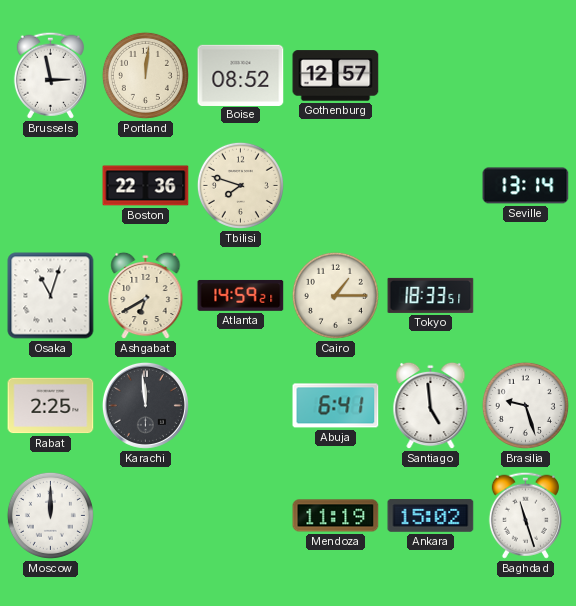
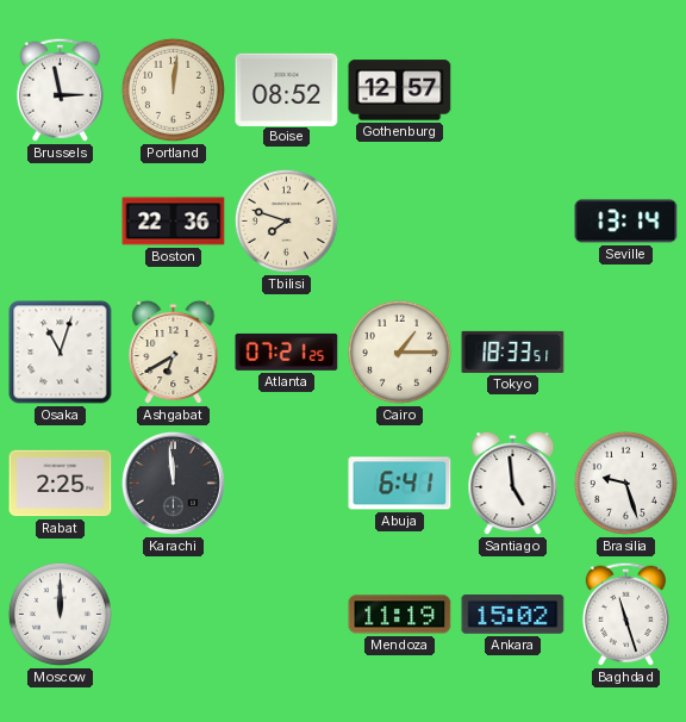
Atlanta: 14:59 -> 07:21
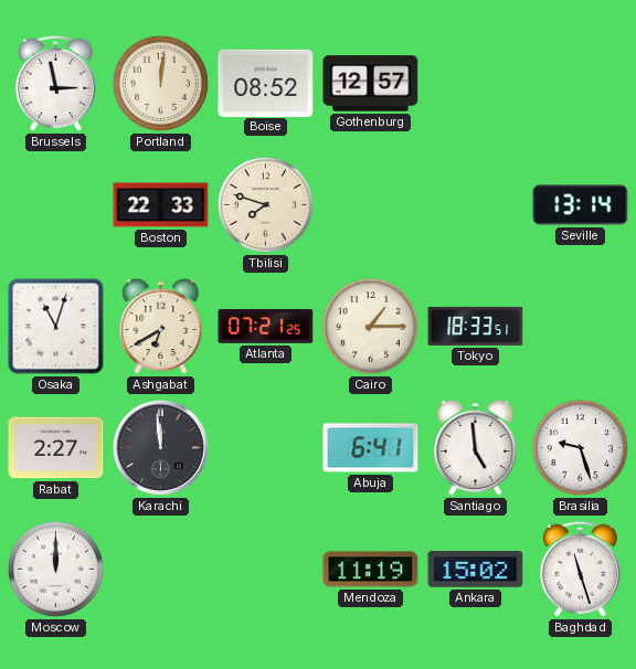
Boston: 22:36 -> 22:33
Rabat: 2:25 -> 2:27
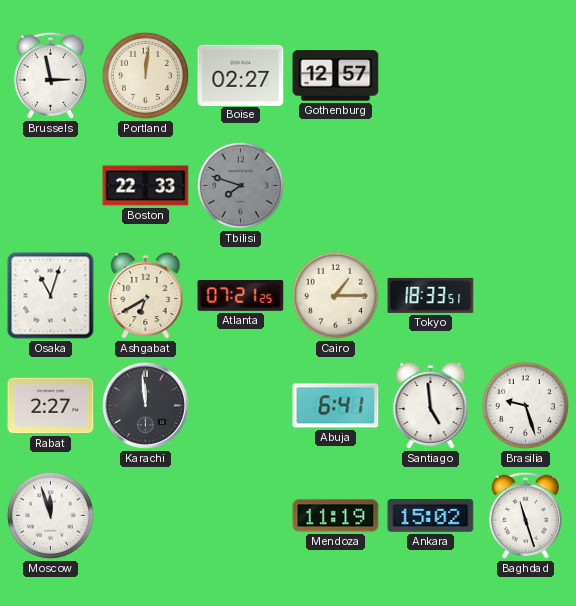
Boise: 08:52 -> 02:27
Tbilisi dial: cream -> grey
Seville: 13:14 -> none
Moscow: 12:00 -> 11:57
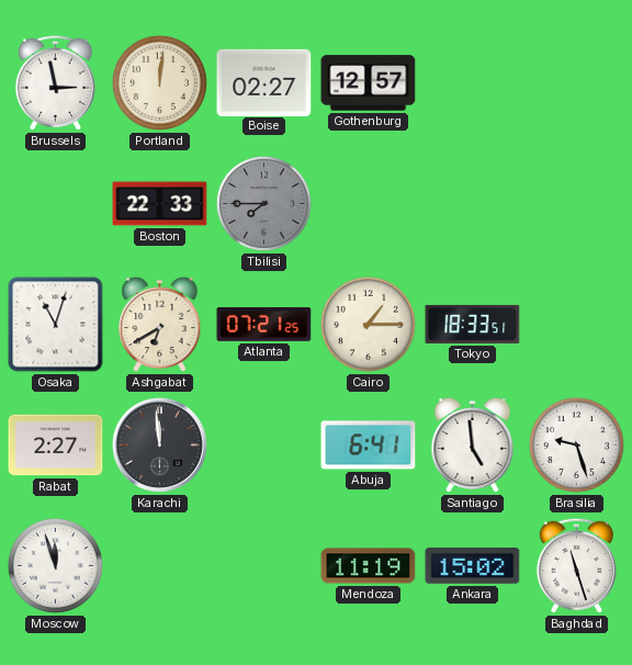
Tbilisi: 7:48 -> 7:45
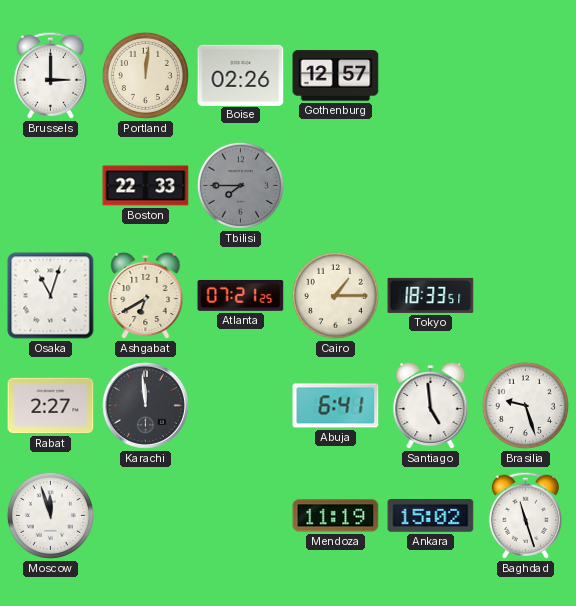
Brussels: 2:58 -> 3:00
Boise: 02:27 -> 02:26
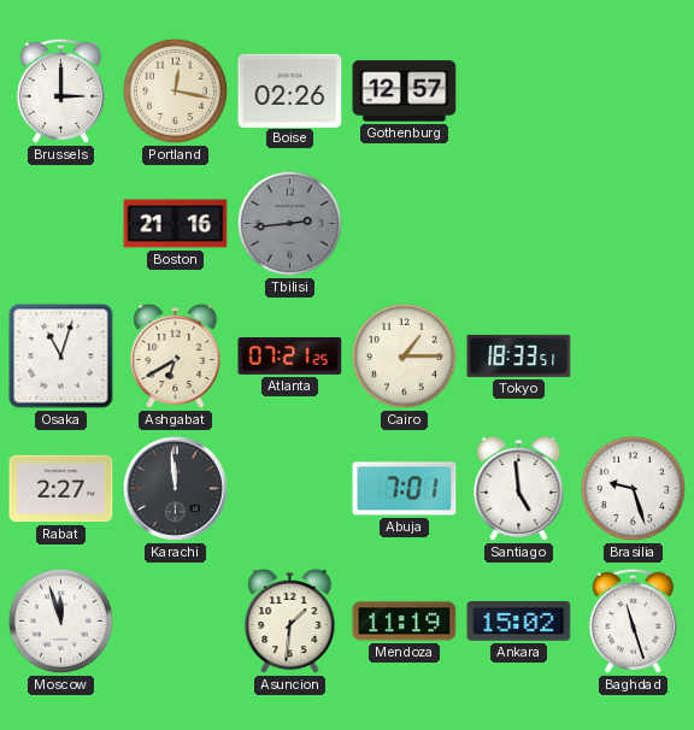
Portland: 12:01 -> 12:17
Boston: 22:33 -> 21:16
Tbilisi: 7:45 -> 2:44
Abuja: 6:41 -> 7:01
Asuncion: none -> 1:31
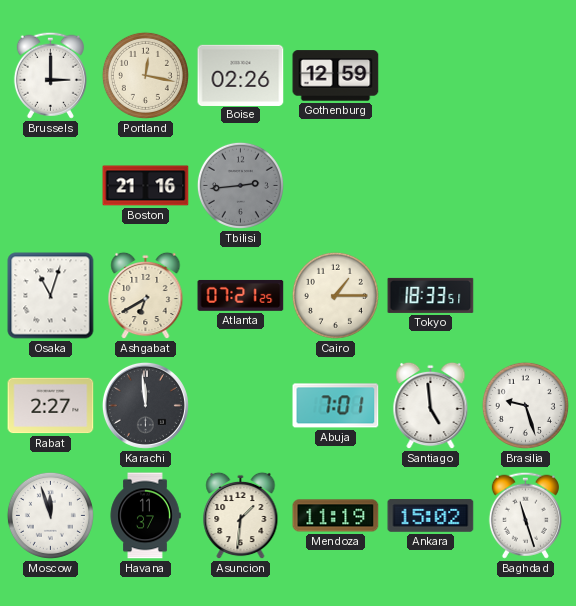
Gothenburg: 12:57 -> 12:59
Havana: none -> 11:37
